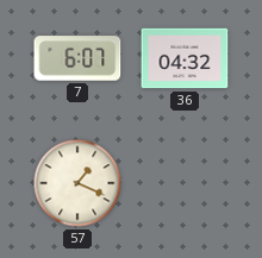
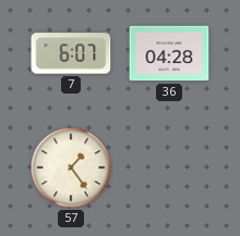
36: 04:32 -> 04:28
57: 1:19 -> 1:24
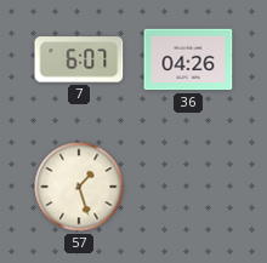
36: 04:28 -> 04:26
57: 1:24 -> 1:27
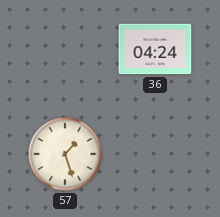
7: 6:07 -> none
36: 04:26 -> 04:24
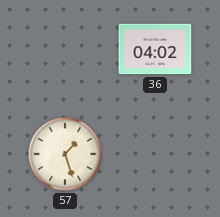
36: 04:24 -> 04:02
